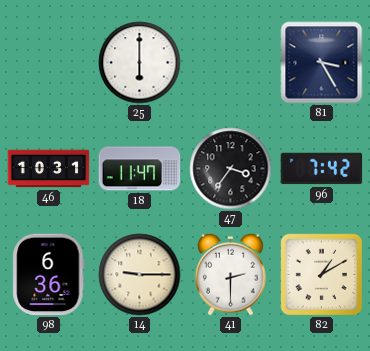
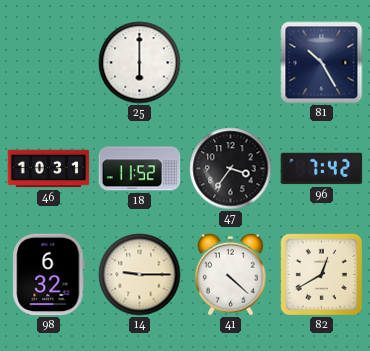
81: 3:25 -> 10:25
18: 11:47 -> 11:52
98: 6:36 -> 6:32
41: 2:30 -> 4:22
82: 1:10 -> 12:40
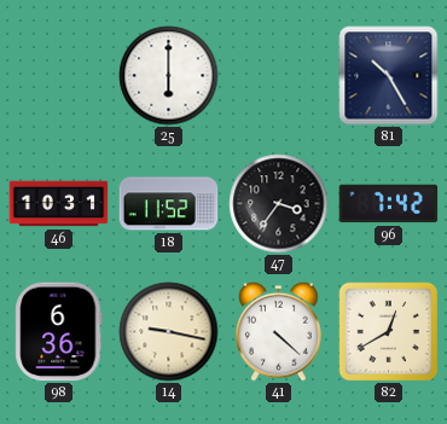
98: 6:32 -> 6:36
14: 9:15 -> 9:17
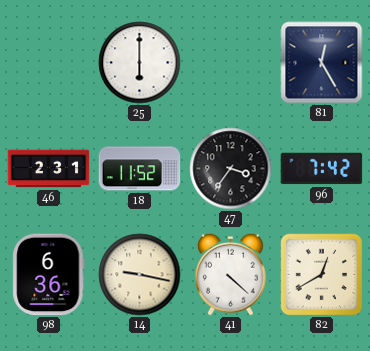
81: 10:25 -> 12:25
46: 10:31 -> 2:31
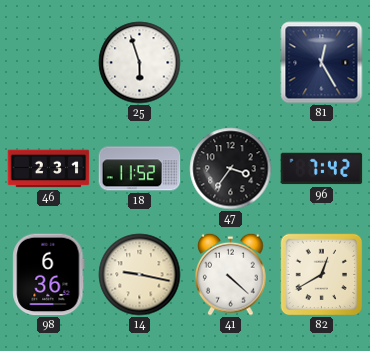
25: 6:00 -> 5:57
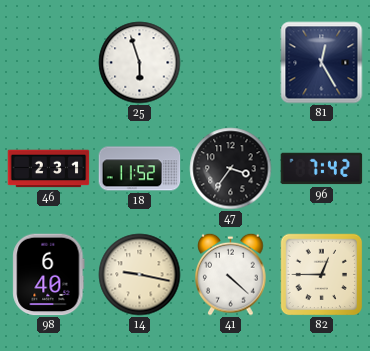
98: 6:36 -> 6:40
82: 12:40 -> 12:45
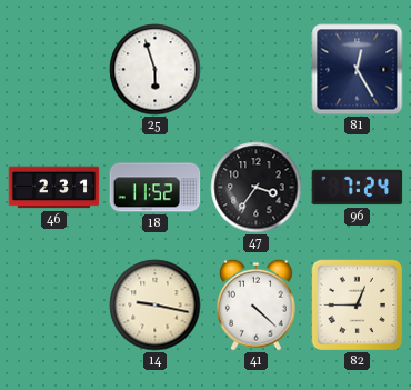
96: 7:42 -> 7:24
98: 6:40 -> none
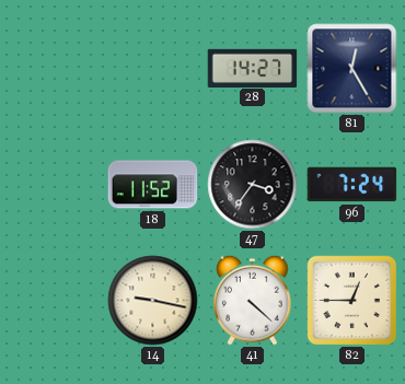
25: 5:57 -> none
28: none -> 14:27
46: 2:31 -> none
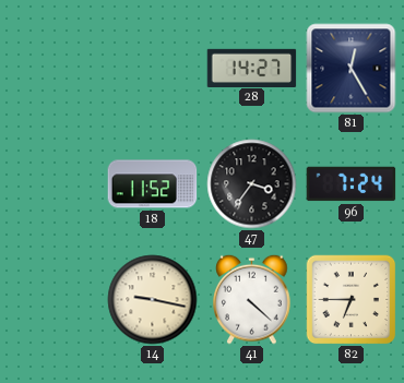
82: 12:45 -> 6:45
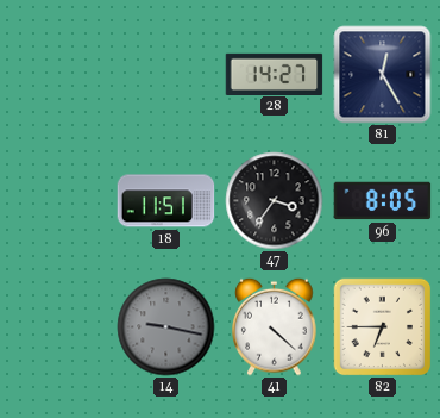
18: 11:52 -> 11:51
96: 7:24 -> 8:05
14 dial: cream -> grey
